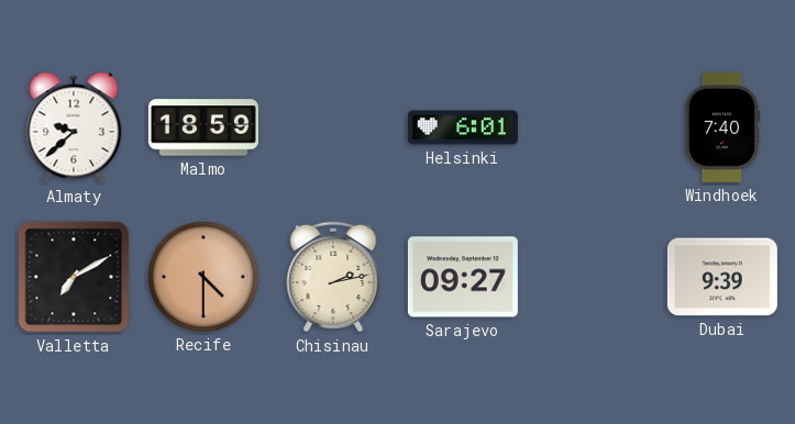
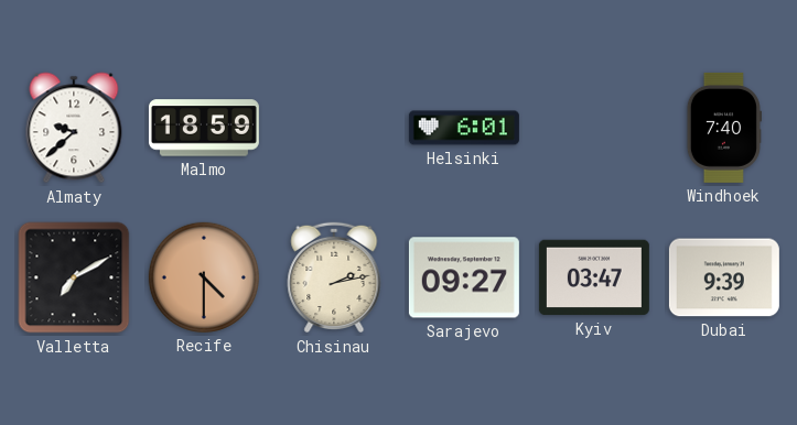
Kyiv: none -> 03:47
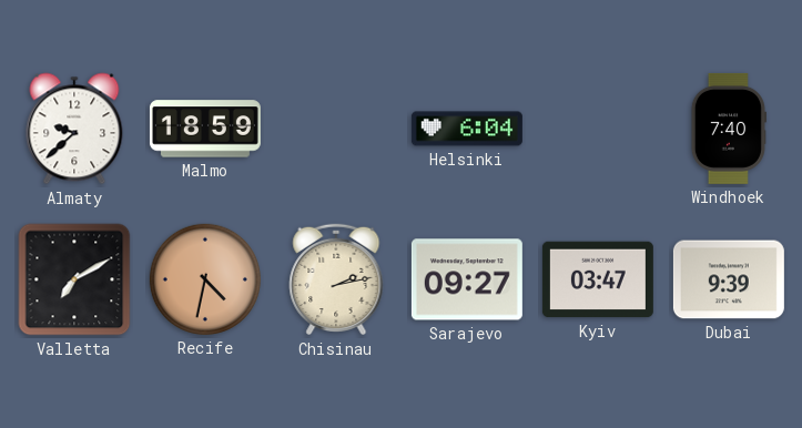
Helsinki: 6:01 -> 6:04
Recife: 4:30 -> 4:32
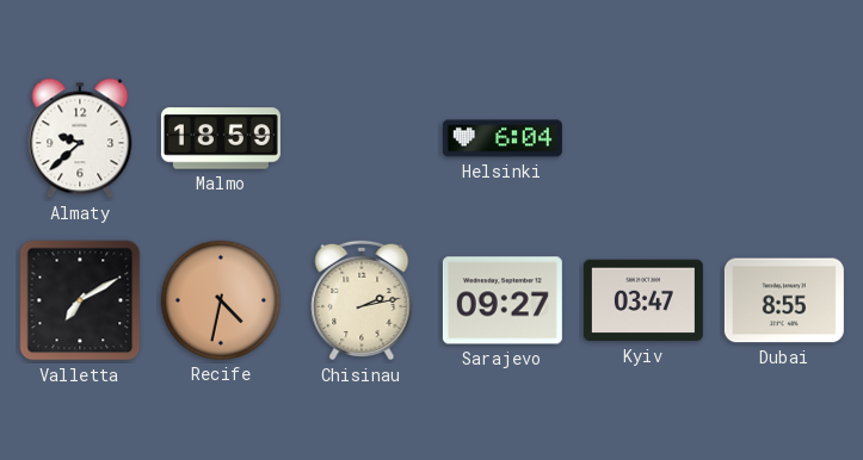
Windhoek: 7:40 -> none
Dubai: 9:39 -> 8:55
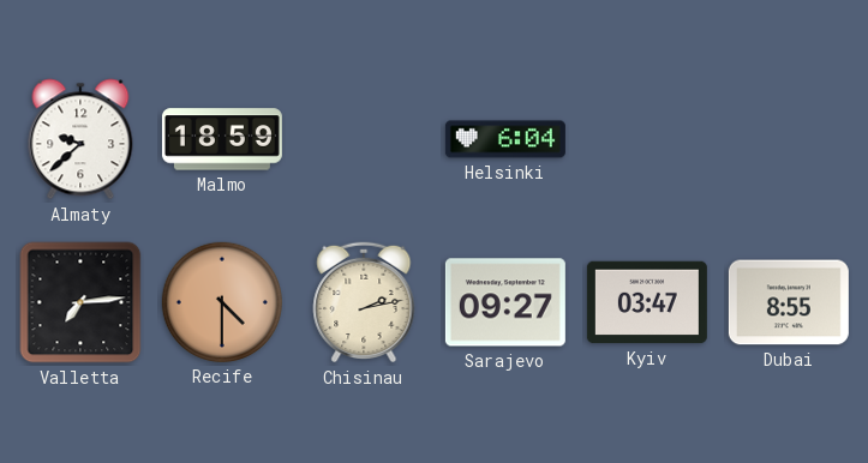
Valletta: 7:10 -> 7:14
Recife: 4:32 -> 4:30
